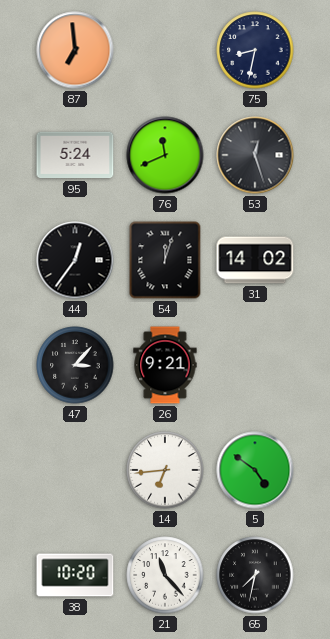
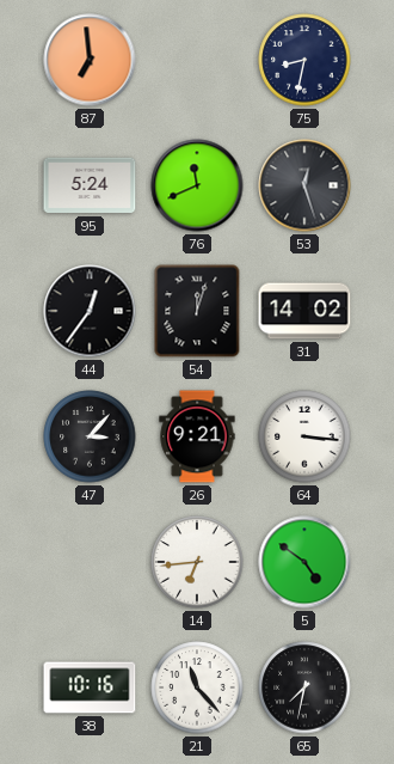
64: none -> 3:16
38: 10:20 -> 10:16
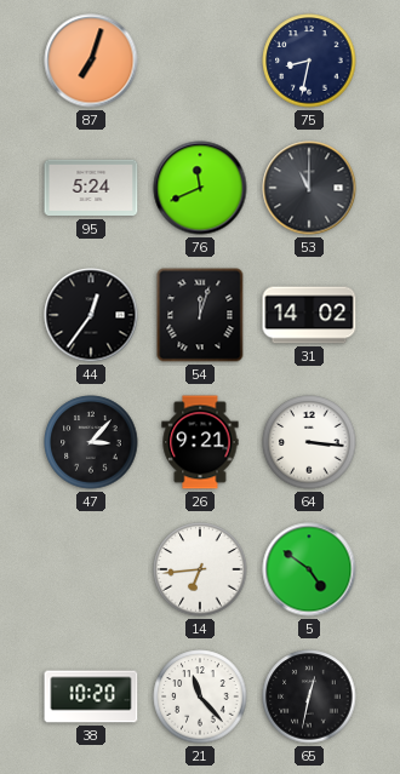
87: 6:59 -> 7:03
53: 12:27 -> 11:00
38: 10:16 -> 10:20
65: 7:32 -> 12:32
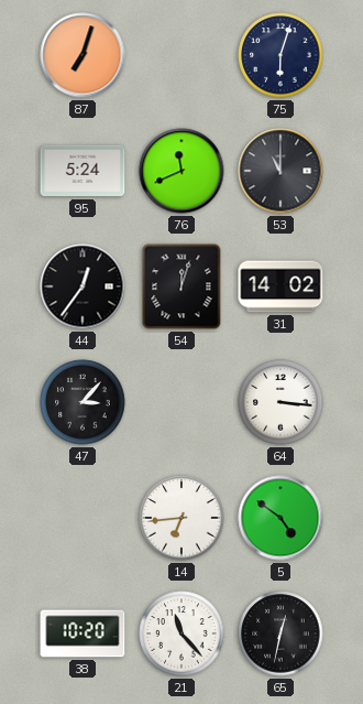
75: 8:32 -> 6:03
26: 9:21 -> none
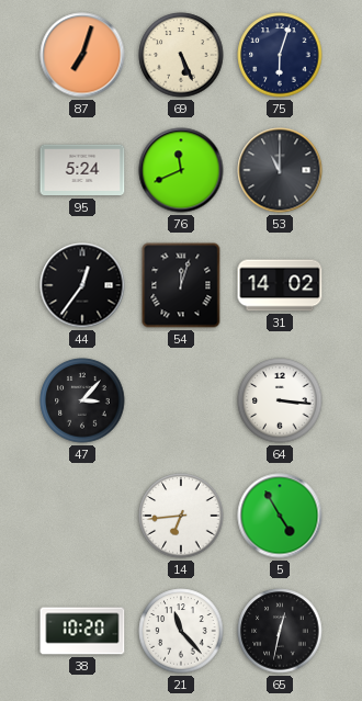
69: none -> 5:26
5: 4:51 -> 4:55
